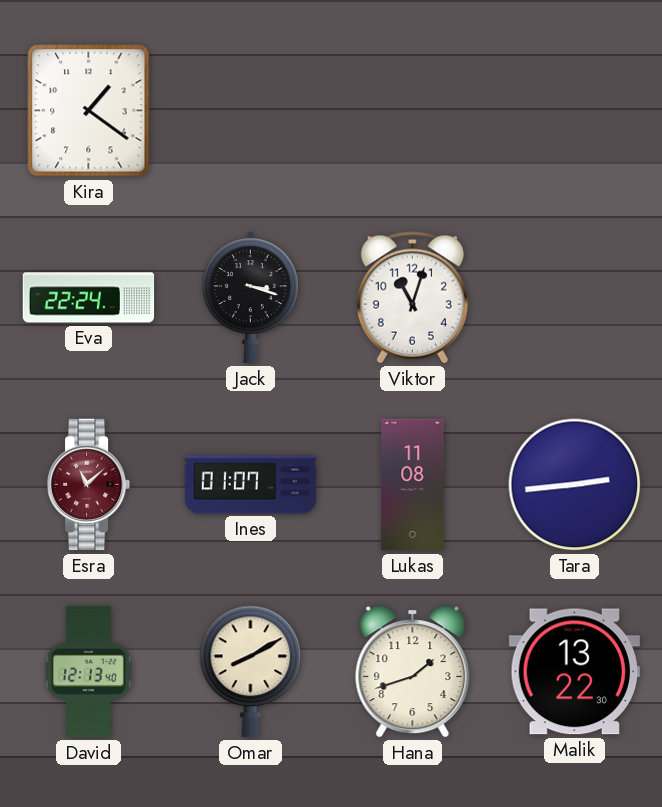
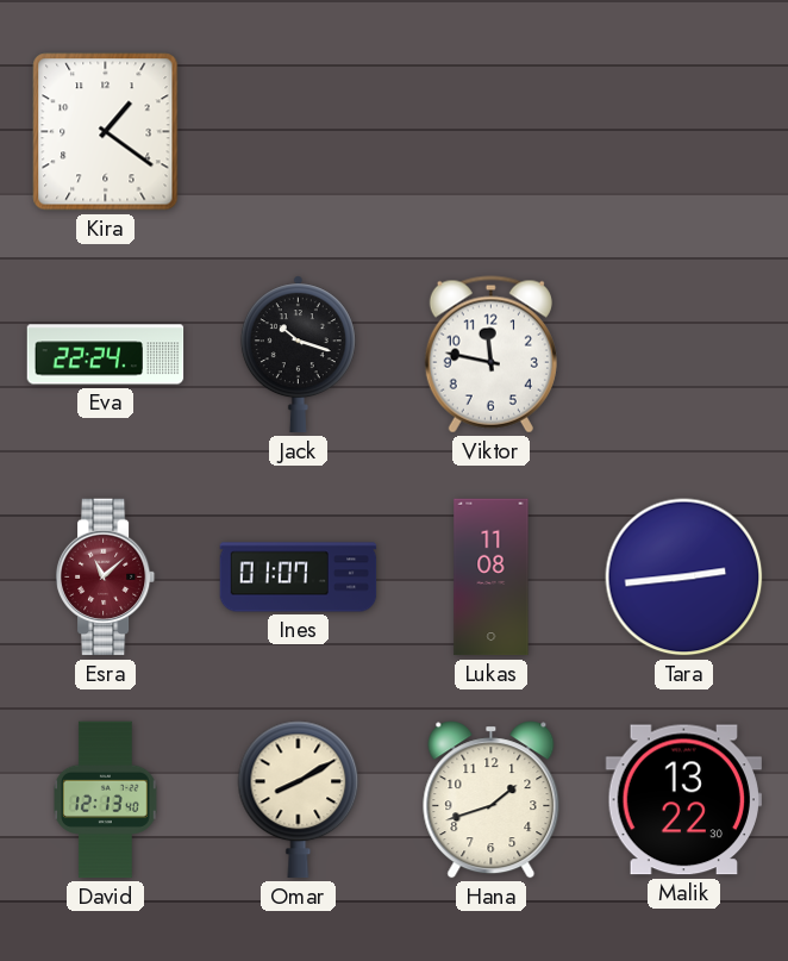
Jack: 3:18 -> 10:18
Viktor: 11:03 -> 11:47
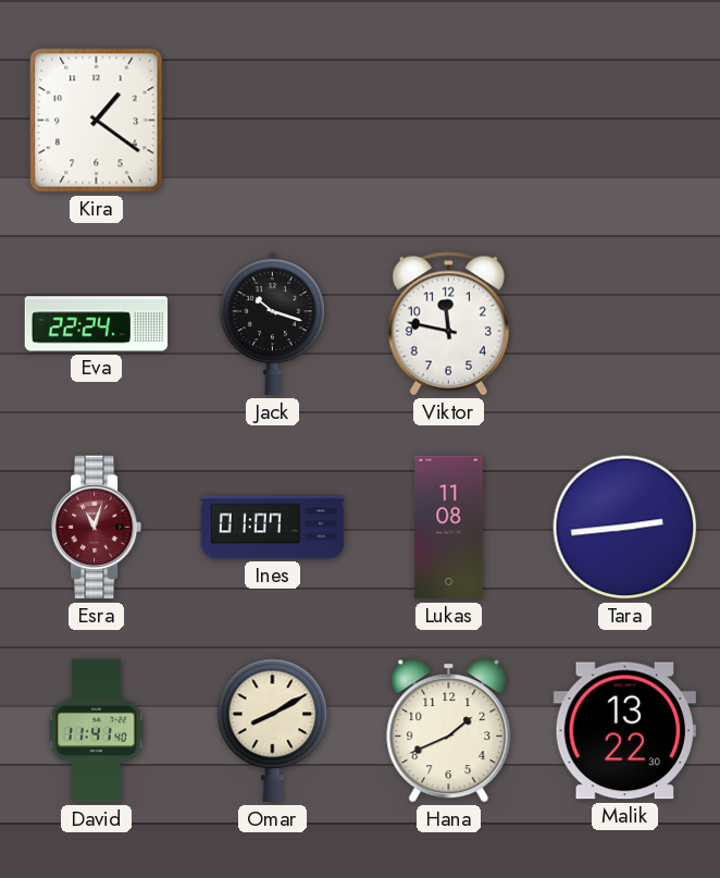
Esra: 11:08 -> 11:03
David: 12:13 -> 11:41
Hana: 1:42 -> 1:41
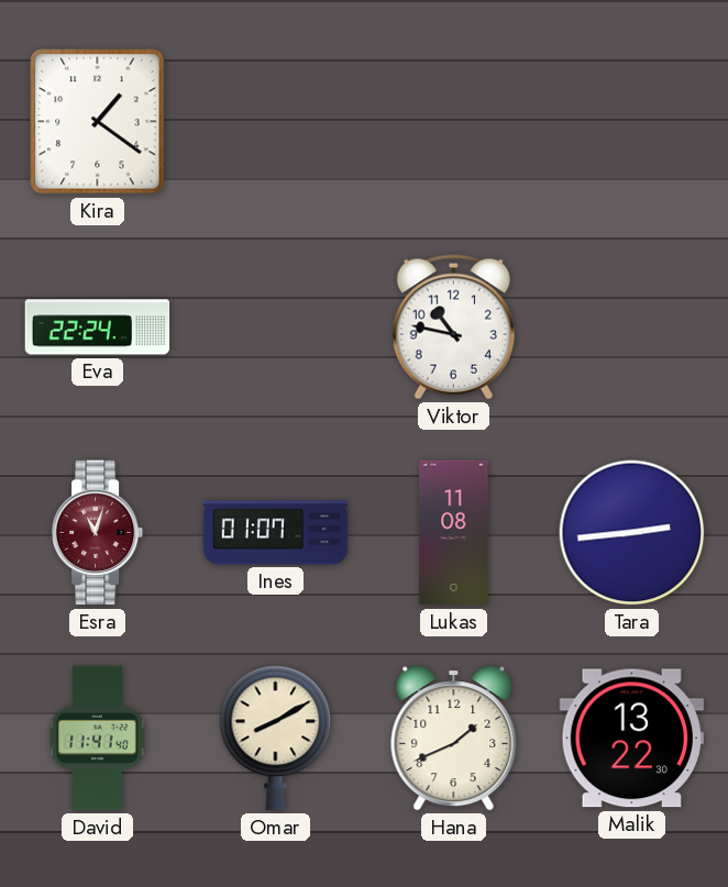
Jack: 10:18 -> none
Viktor: 11:47 -> 10:47
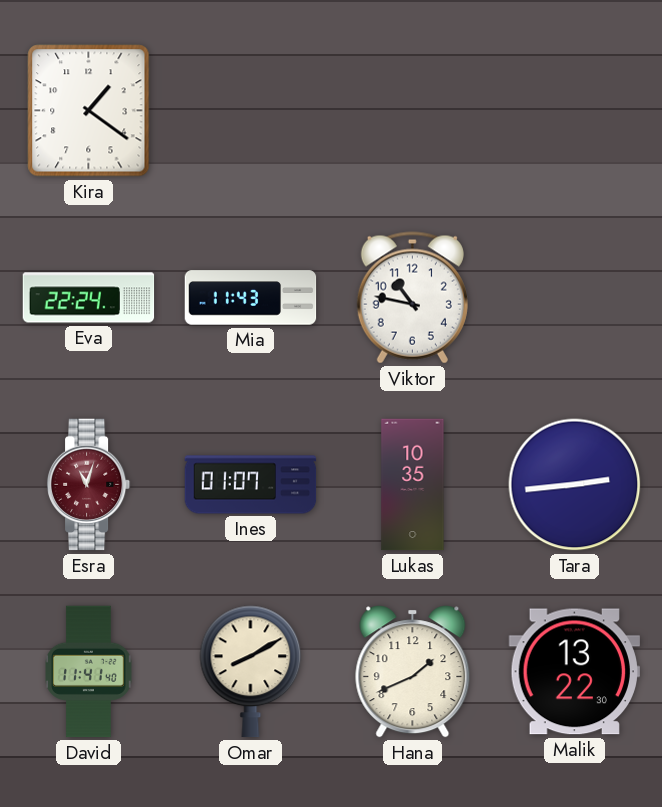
Mia: none -> 11:43
Lukas: 11:08 -> 10:35
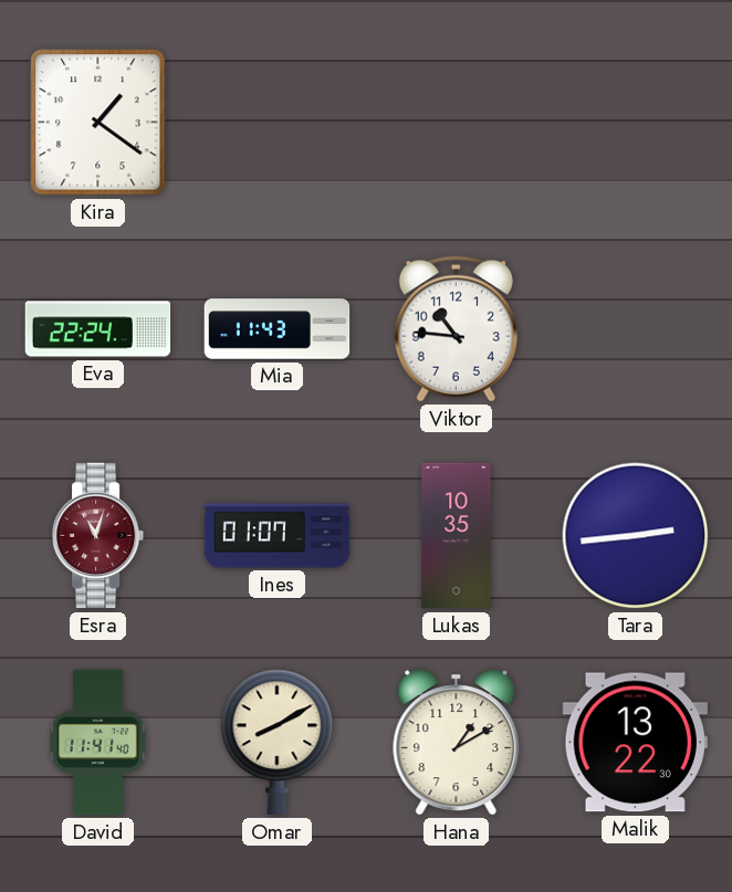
Viktor: 10:47 -> 10:46
Hana: 1:41 -> 1:10
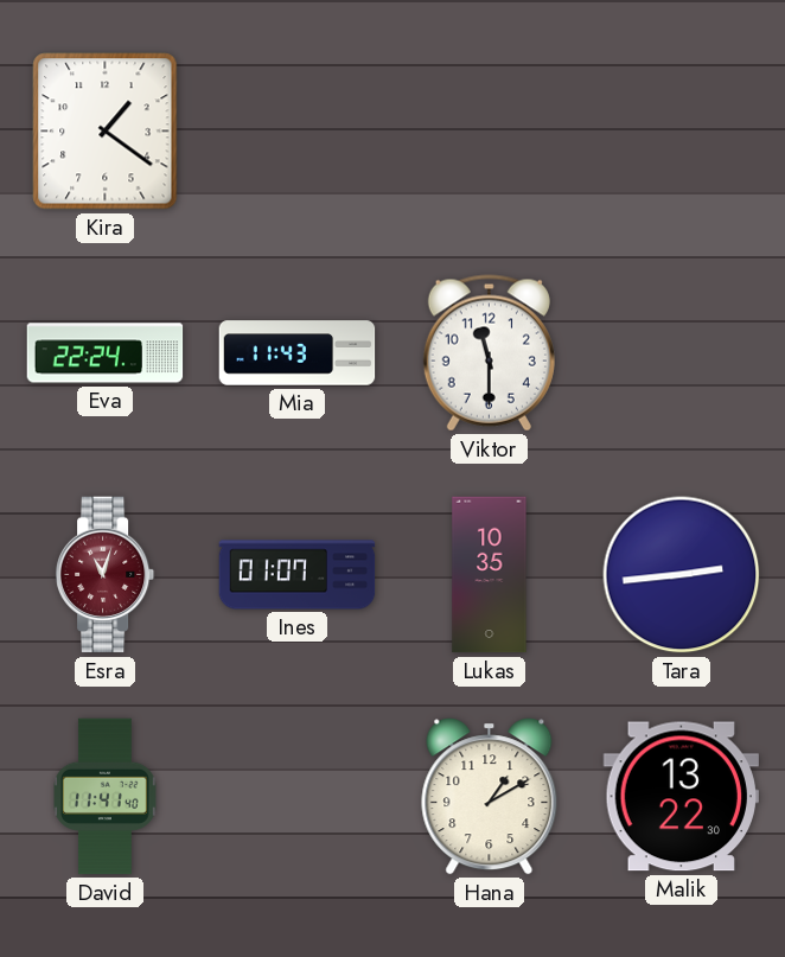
Viktor: 10:46 -> 11:30
Omar: 8:10 -> none
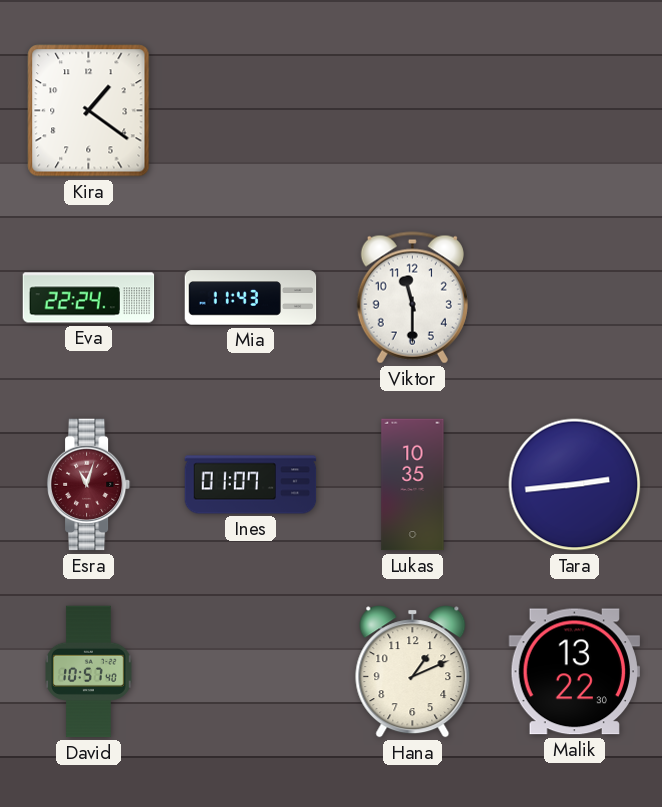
David: 11:41 -> 10:57
Hana: 1:10 -> 1:11
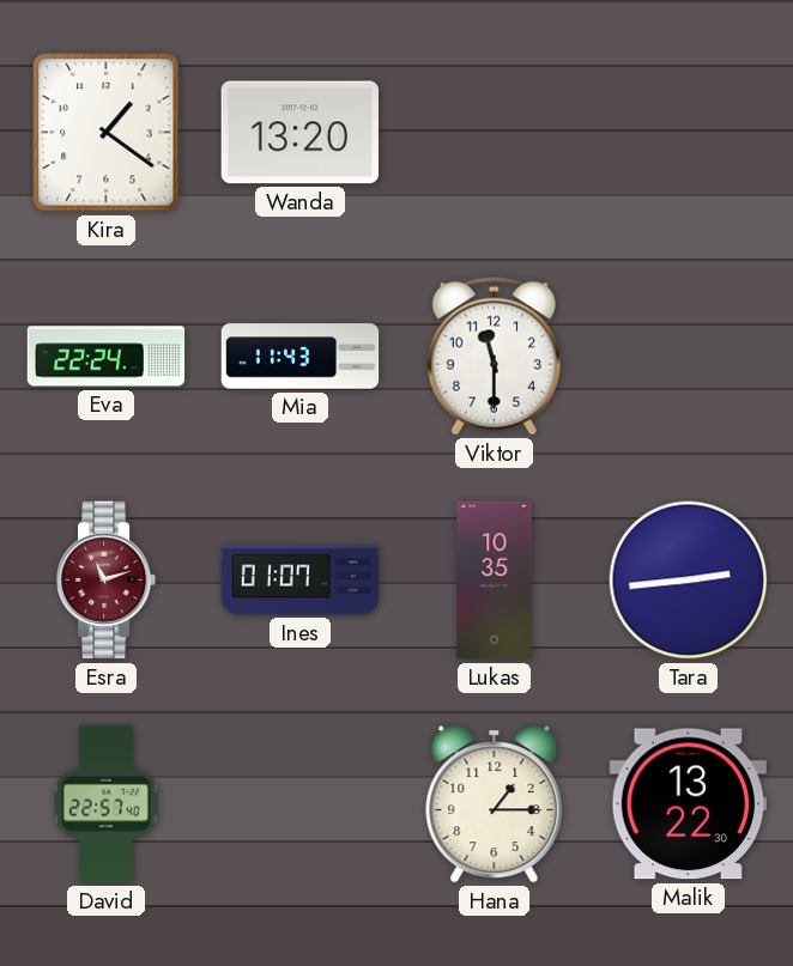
Wanda: none -> 13:20
Esra: 11:03 -> 11:12
David: 10:57 -> 22:57
Hana: 1:11 -> 1:15
